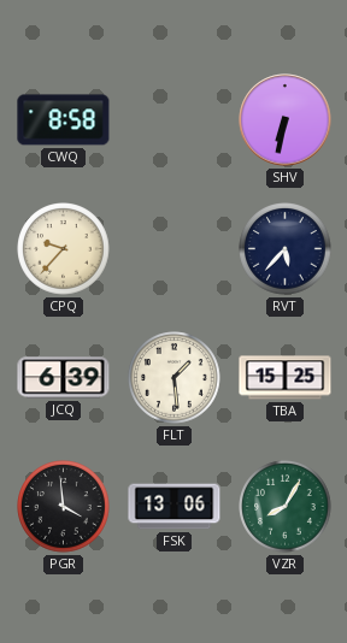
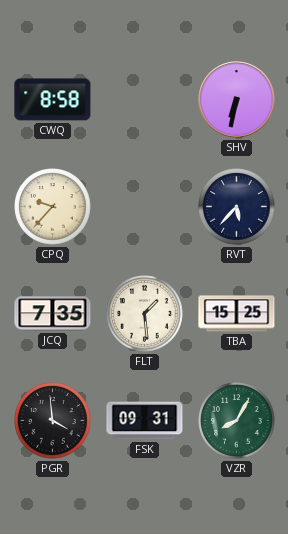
JCQ: 6:39 -> 7:35
FSK: 13:06 -> 09:31
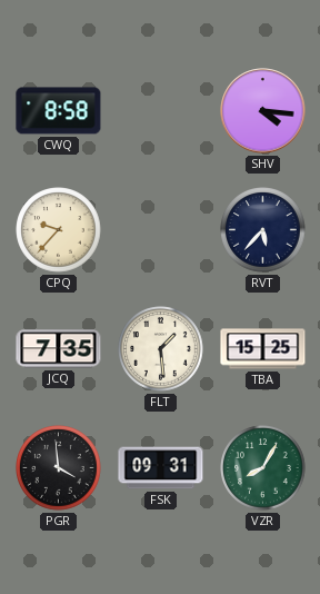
SHV: 6:32 -> 4:16
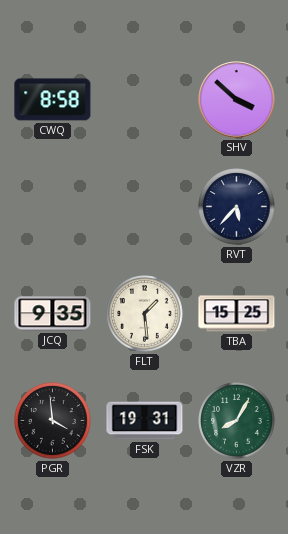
SHV: 4:16 -> 3:52
CPQ: 9:37 -> none
JCQ: 7:35 -> 9:35
FSK: 09:31 -> 19:31
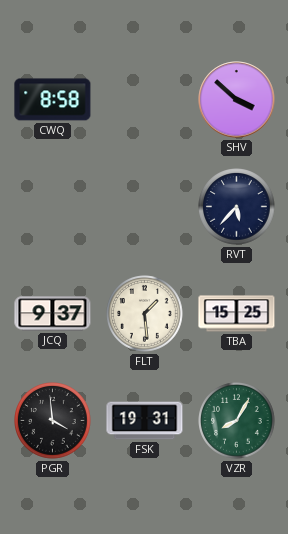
JCQ: 9:35 -> 9:37
